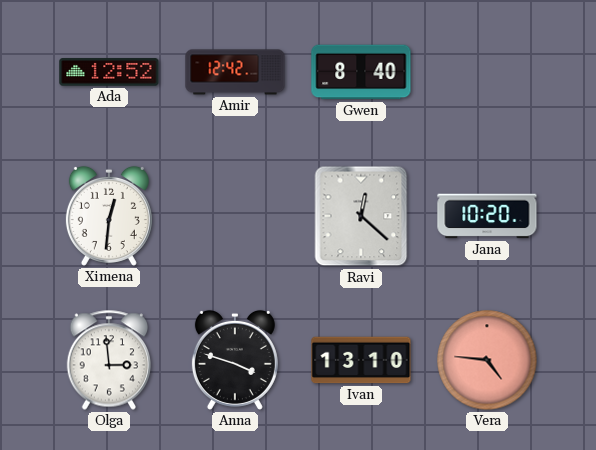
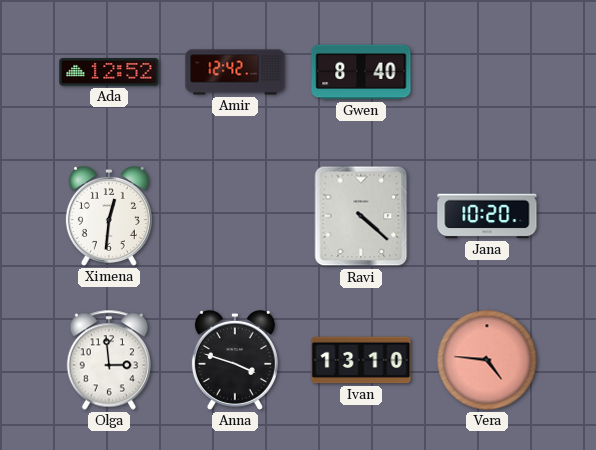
Ravi: 12:22 -> 4:22
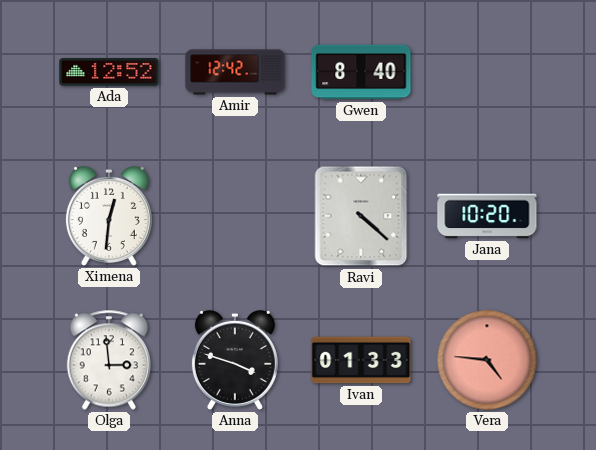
Ivan: 13:10 -> 01:33
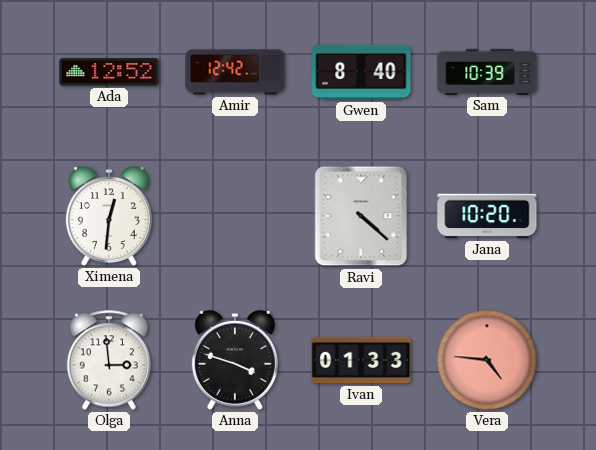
Sam: none -> 10:39
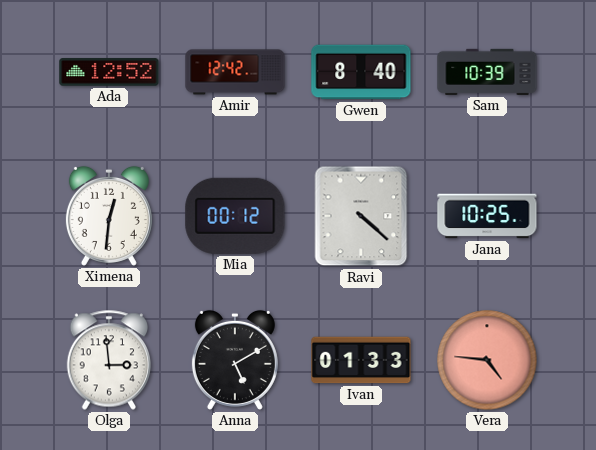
Mia: none -> 00:12
Jana: 10:20 -> 10:25
Anna: 3:48 -> 5:10
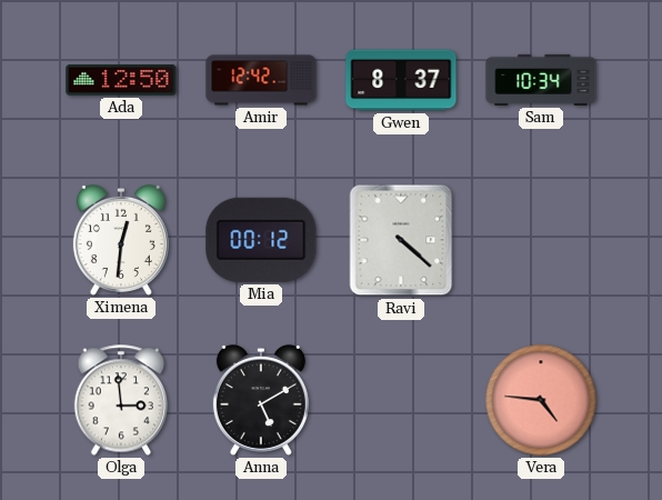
Ada: 12:52 -> 12:50
Gwen: 8:40 -> 8:37
Sam: 10:39 -> 10:34
Jana: 10:25 -> none
Ivan: 01:33 -> none
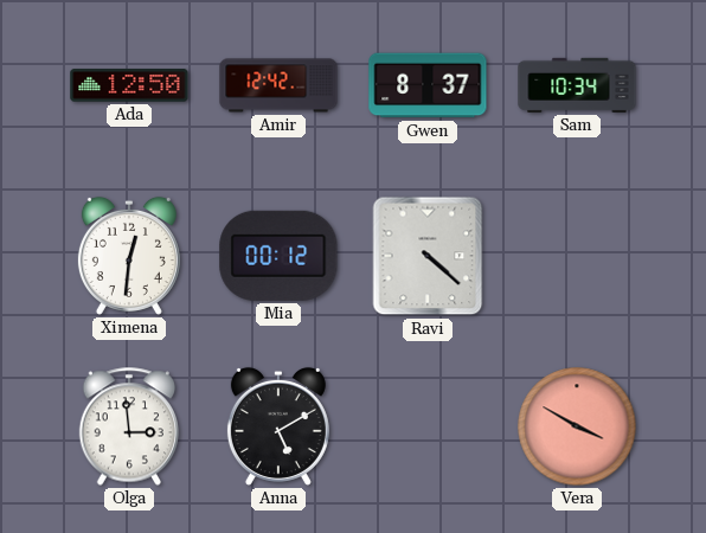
Vera: 4:46 -> 3:50
